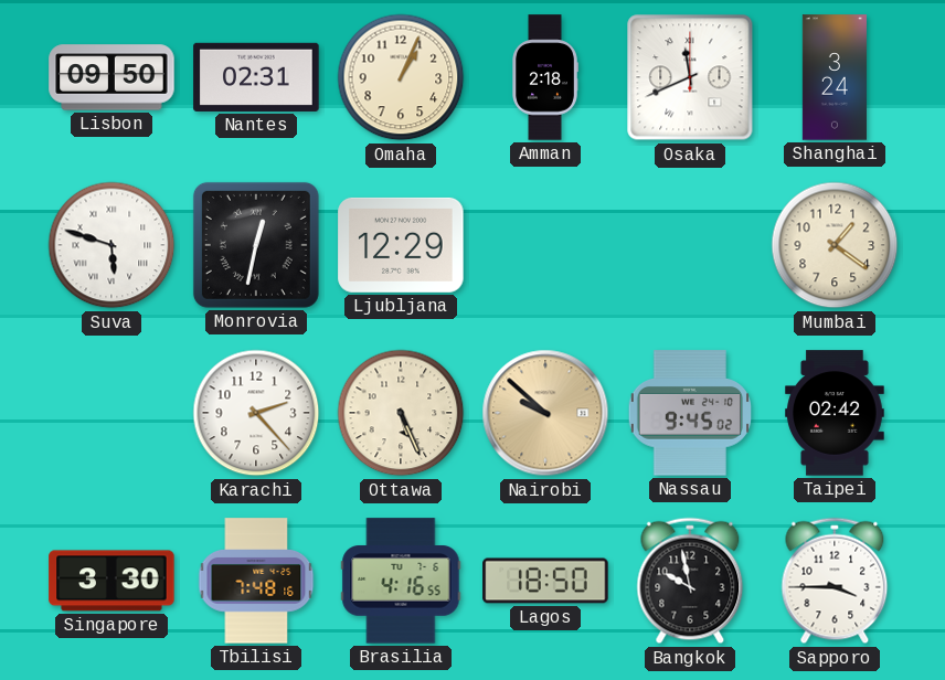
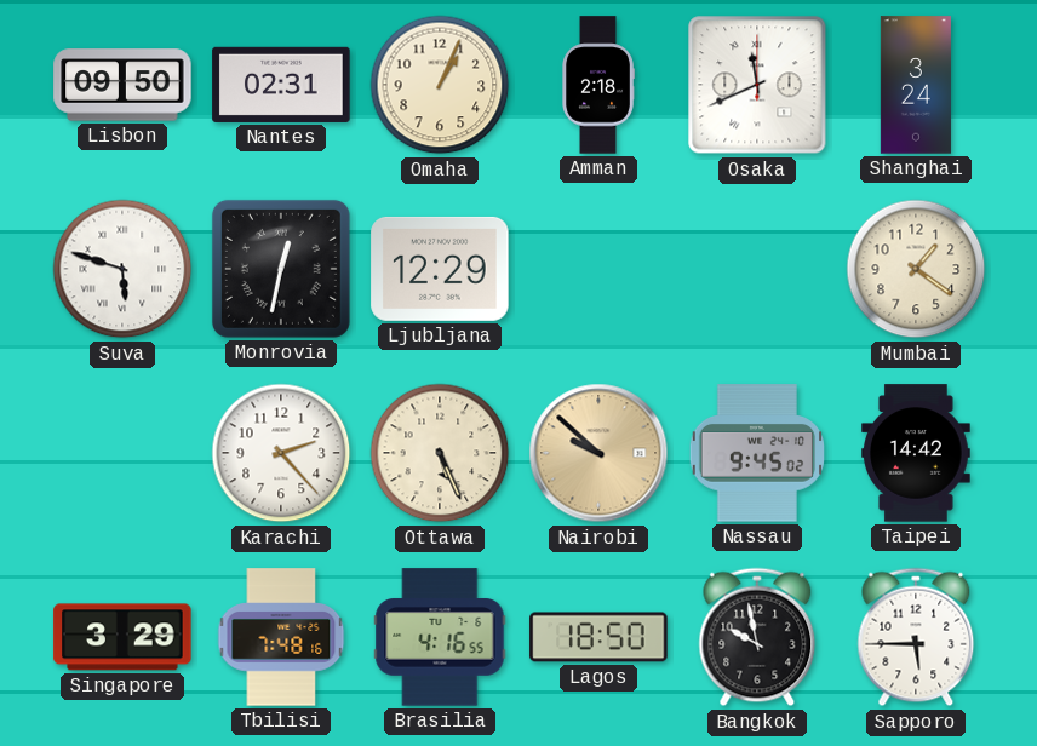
Taipei: 02:42 -> 14:42
Singapore: 3:30 -> 3:29
Sapporo: 3:45 -> 5:45
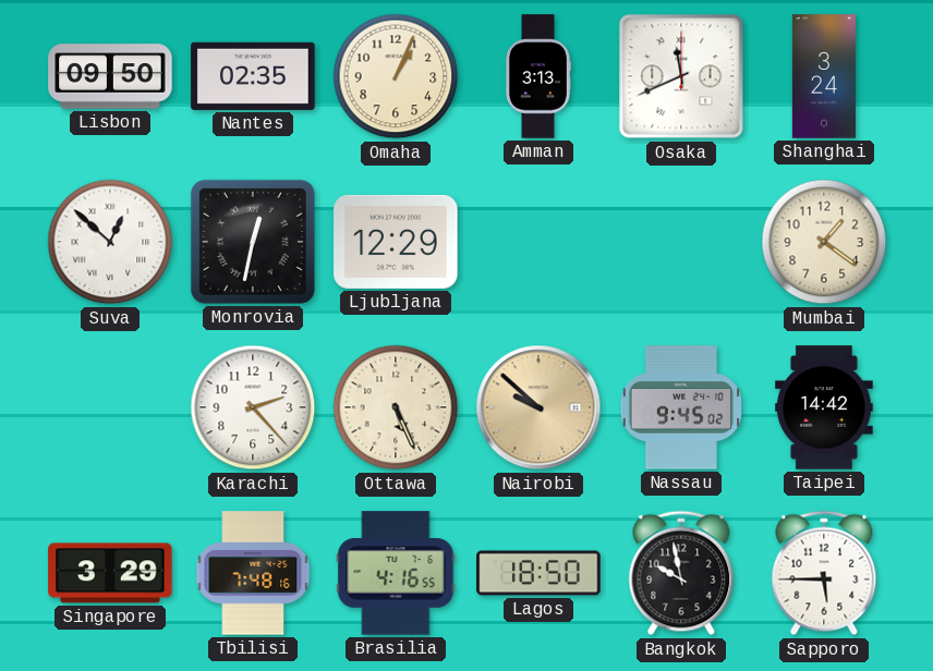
Nantes: 02:31 -> 02:35
Amman: 2:18 -> 3:13
Suva: 5:48 -> 12:52
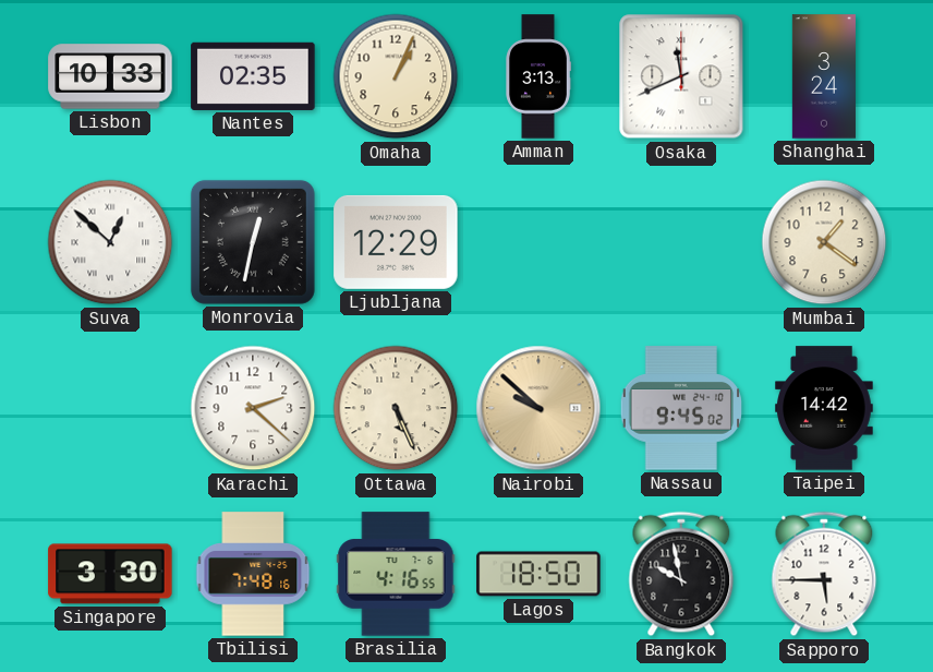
Lisbon: 09:50 -> 10:33
Karachi: 2:23 -> 2:22
Singapore: 3:29 -> 3:30
